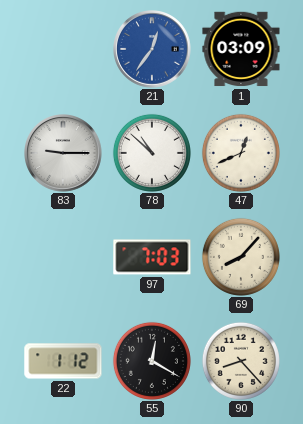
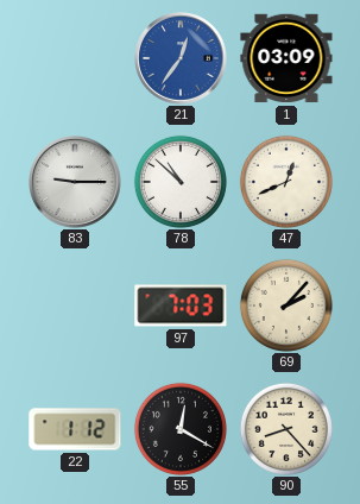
69: 8:07 -> 2:07
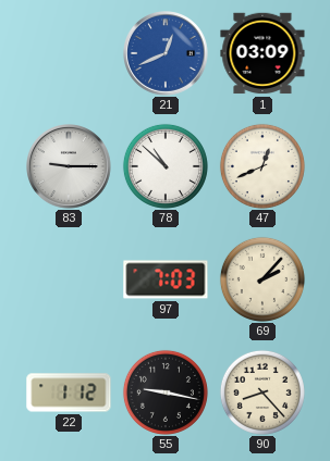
21: 12:36 -> 12:41
55: 12:20 -> 9:17
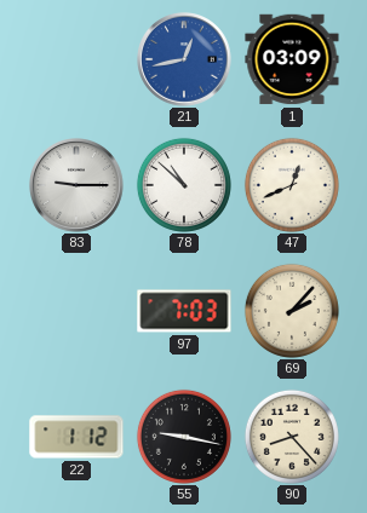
21: 12:41 -> 12:43
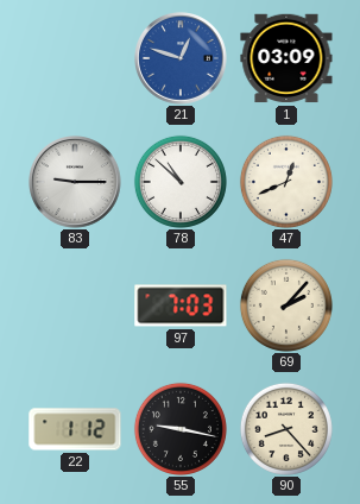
21: 12:43 -> 12:48
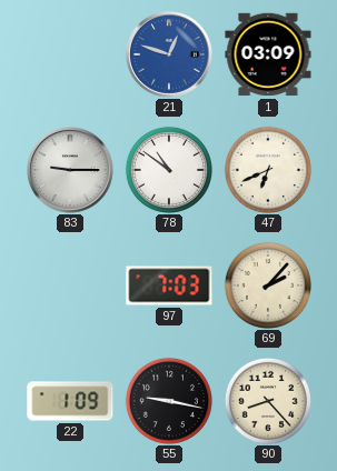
78: 10:52 -> 10:51
47: 12:41 -> 6:41
22: 1:12 -> 1:09
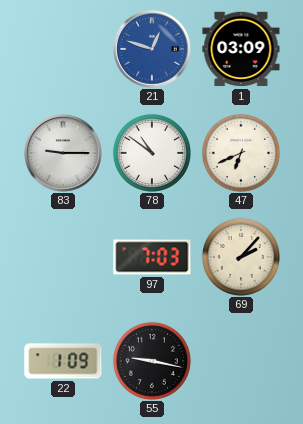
90: 8:23 -> none
